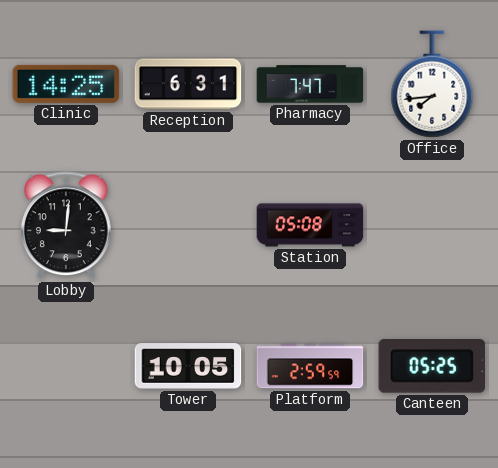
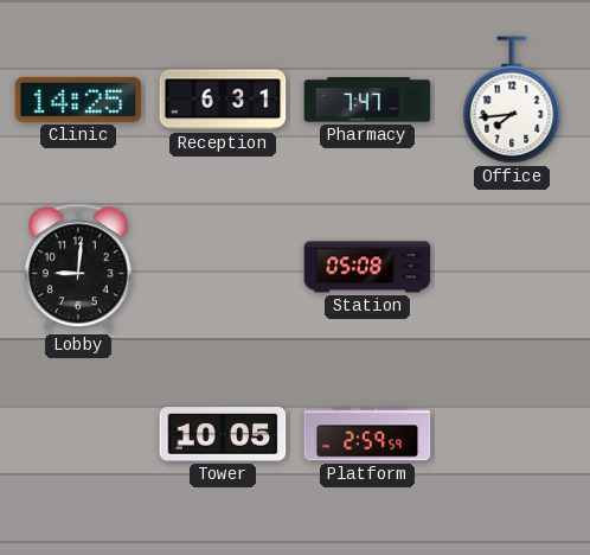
Canteen: 05:25 -> none
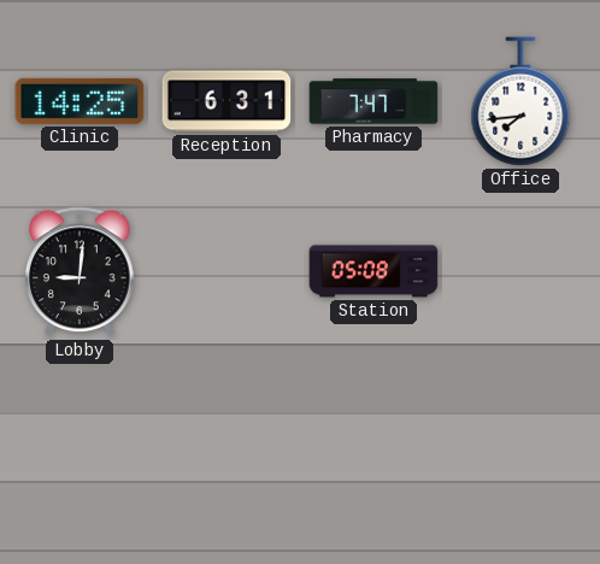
Tower: 10:05 -> none
Platform: 2:59 -> none
